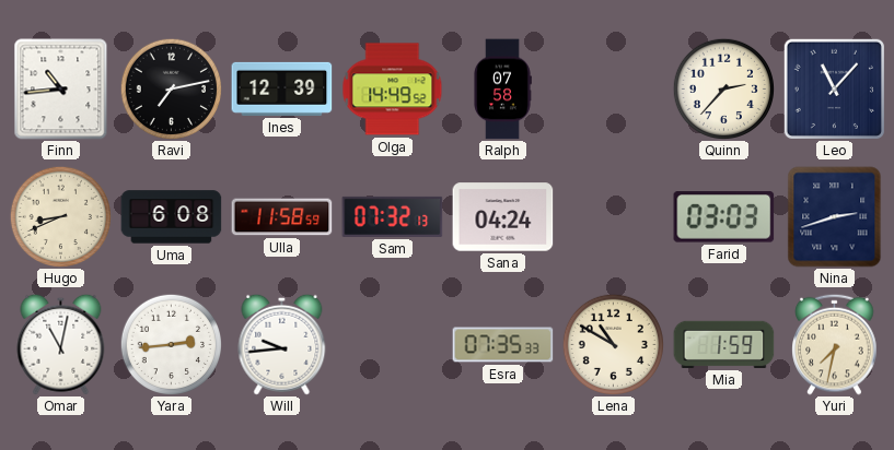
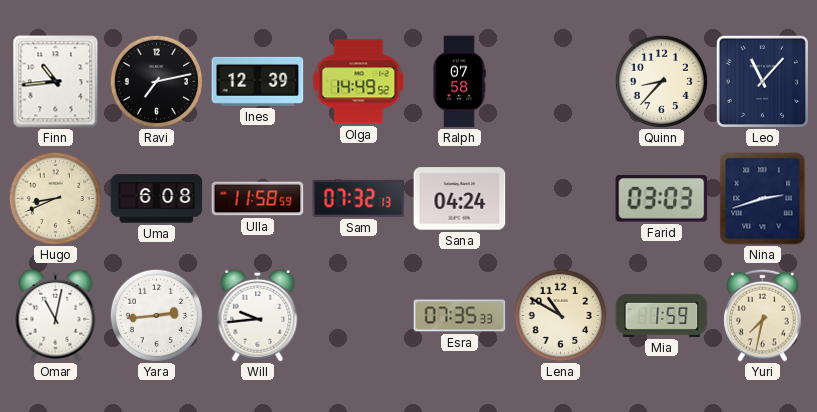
Quinn: 2:37 -> 8:37
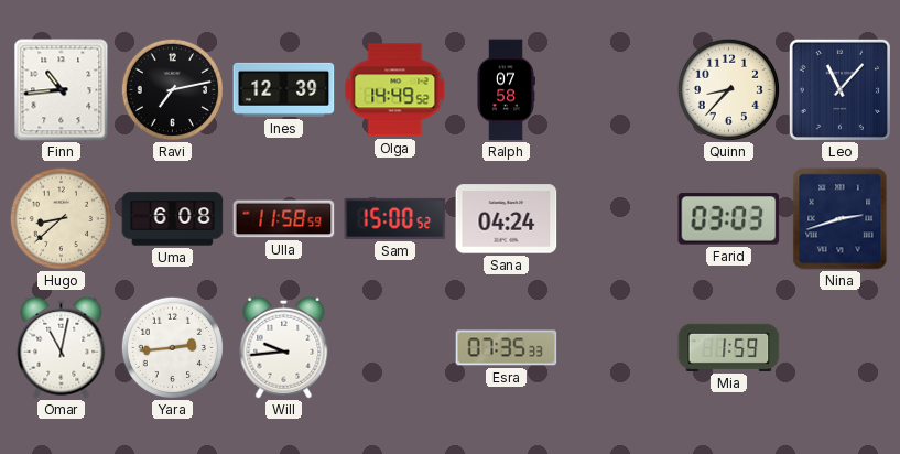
Hugo: 8:41 -> 8:38
Sam: 07:32 -> 15:00
Lena: 10:50 -> none
Yuri: 7:32 -> none
